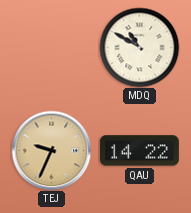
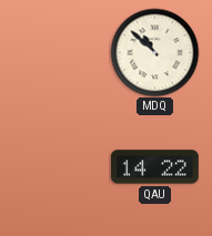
MDQ: 10:50 -> 10:52
TEJ: 9:34 -> none
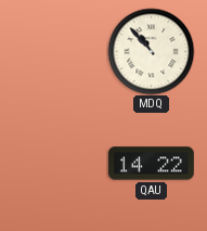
MDQ: 10:52 -> 10:53
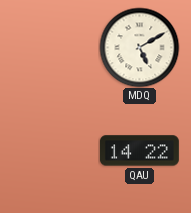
MDQ: 10:53 -> 5:10
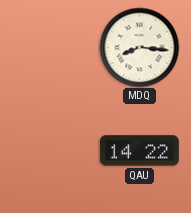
MDQ: 5:10 -> 8:16
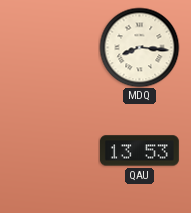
QAU: 14:22 -> 13:53
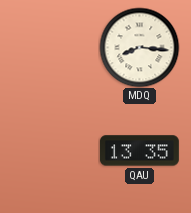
QAU: 13:53 -> 13:35
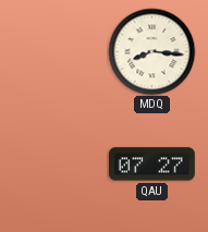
QAU: 13:35 -> 07:27
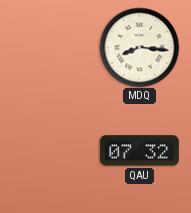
QAU: 07:27 -> 07:32
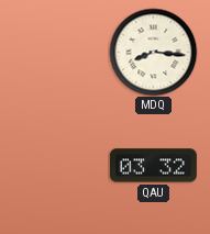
QAU: 07:32 -> 03:32
